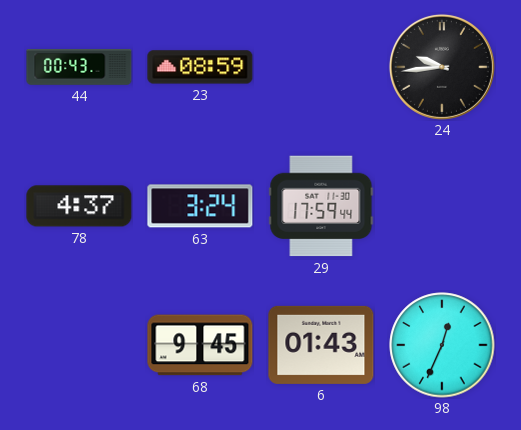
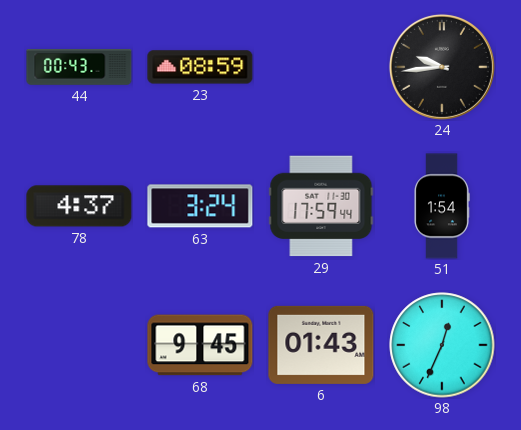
51: none -> 1:54
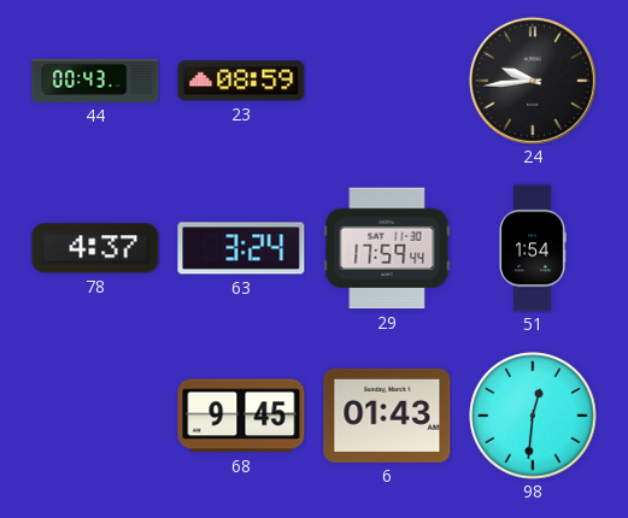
98: 12:34 -> 12:31
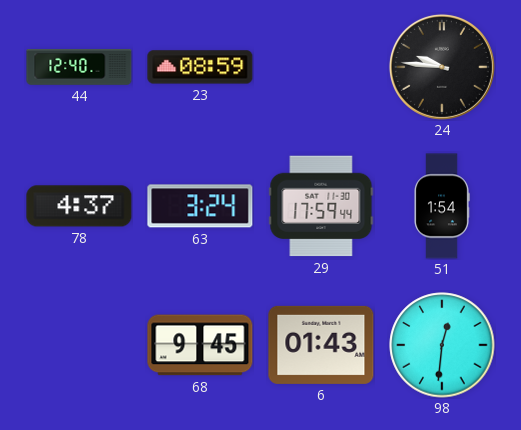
44: 00:43 -> 12:40
24: 9:44 -> 9:46
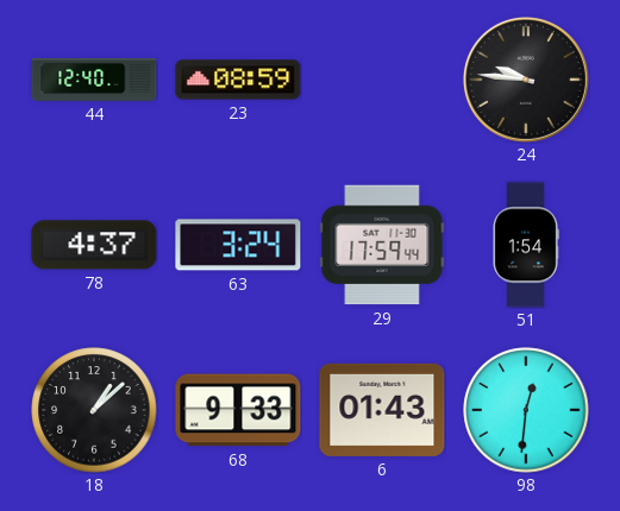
18: none -> 1:08
68: 9:45 -> 9:33
